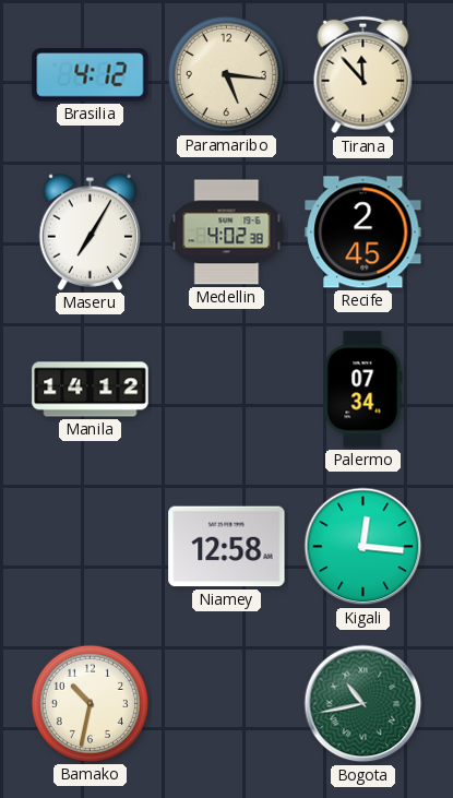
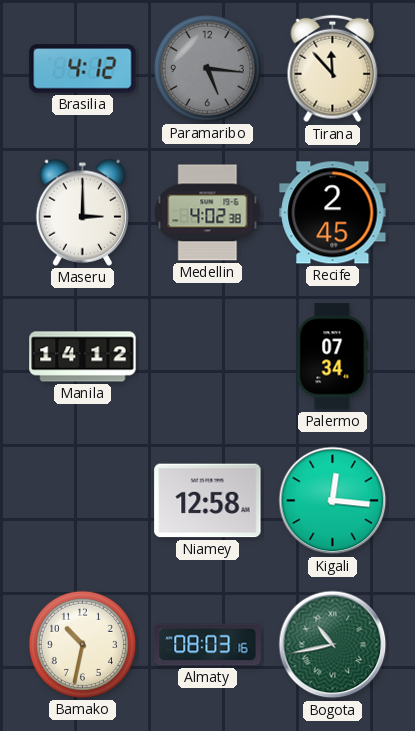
Paramaribo dial: cream -> grey
Maseru: 7:05 -> 3:00
Almaty: none -> 08:03
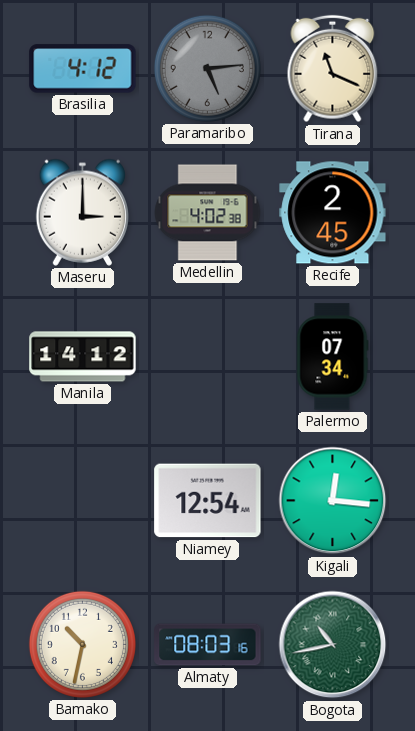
Paramaribo: 5:16 -> 5:14
Tirana: 11:53 -> 11:19
Niamey: 12:58 -> 12:54
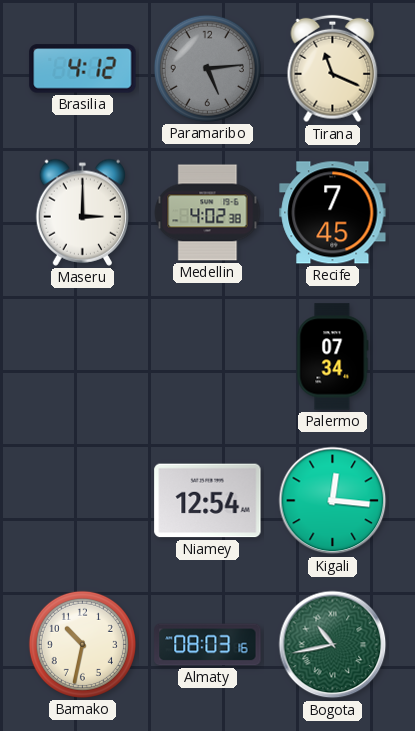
Recife: 2:45 -> 7:45
Manila: 14:12 -> none
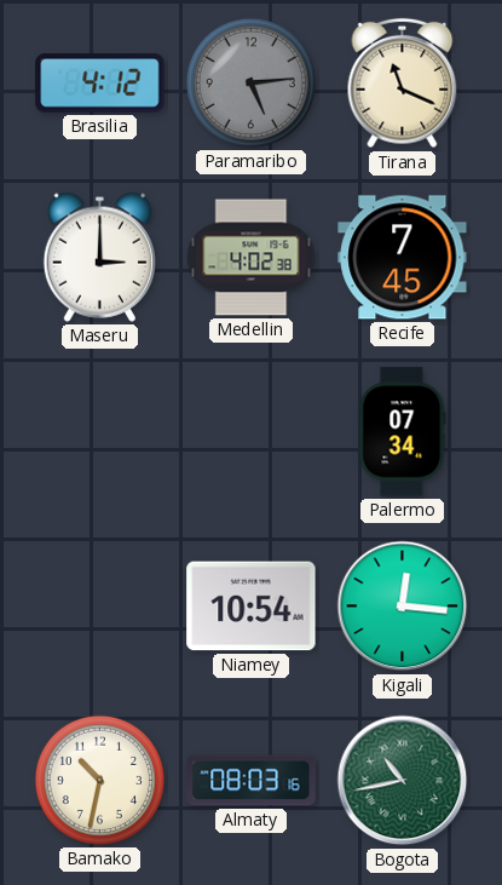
Niamey: 12:54 -> 10:54
